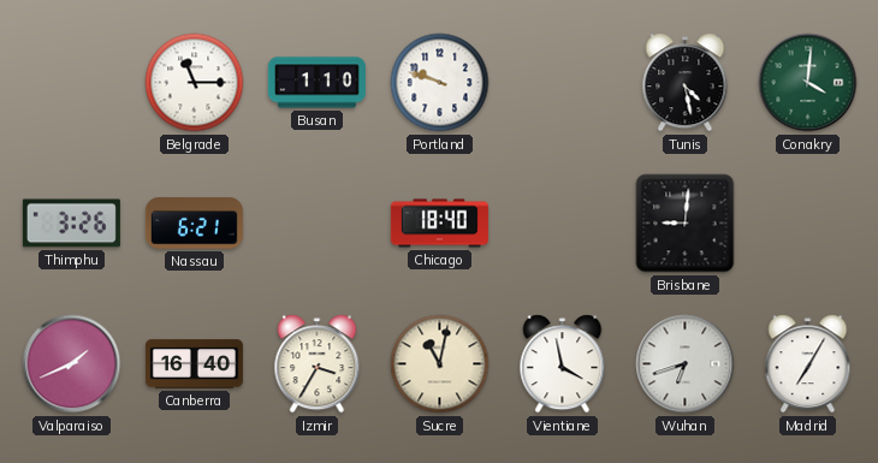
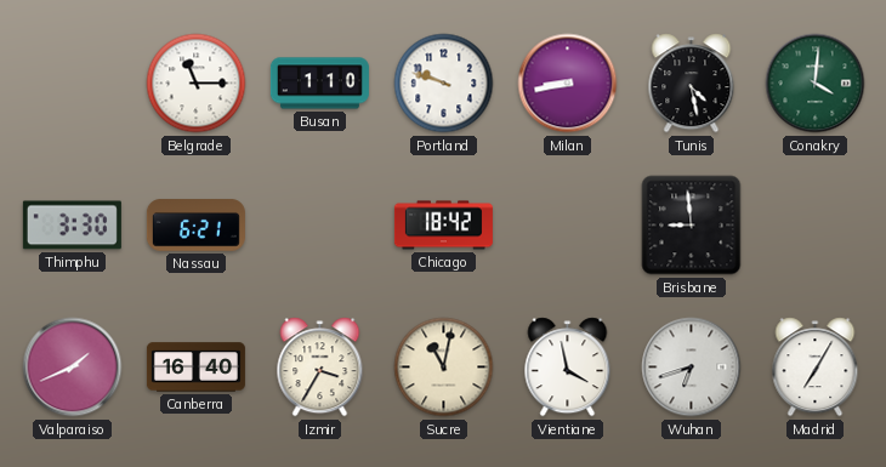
Milan: none -> 8:43
Thimphu: 3:26 -> 3:30
Chicago: 18:40 -> 18:42
Brisbane: 9:01 -> 8:59
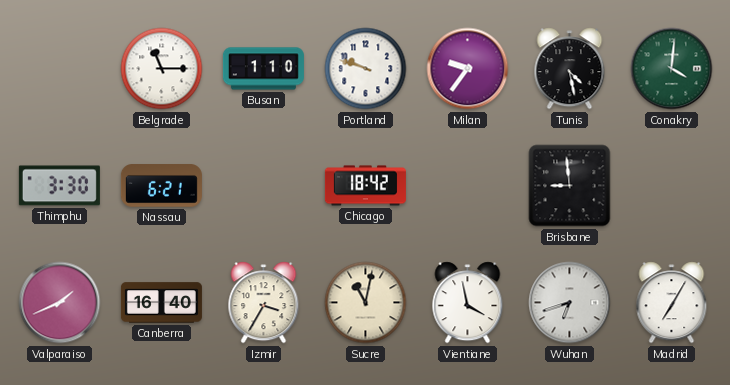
Milan: 8:43 -> 9:36
